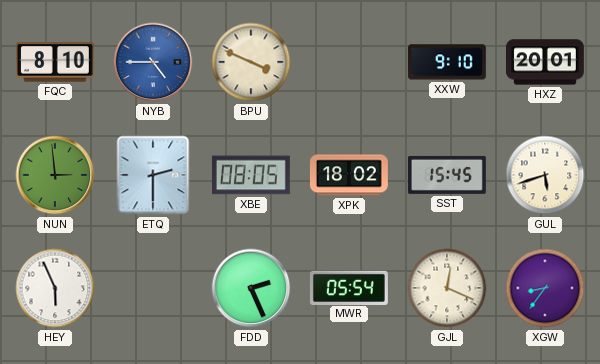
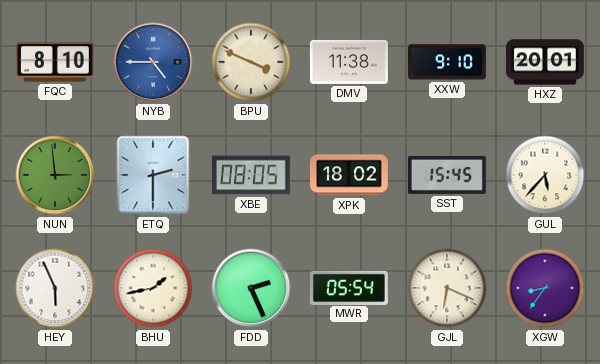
DMV: none -> 11:38
GUL: 5:42 -> 5:37
BHU: none -> 1:43
GJL: 12:19 -> 6:19
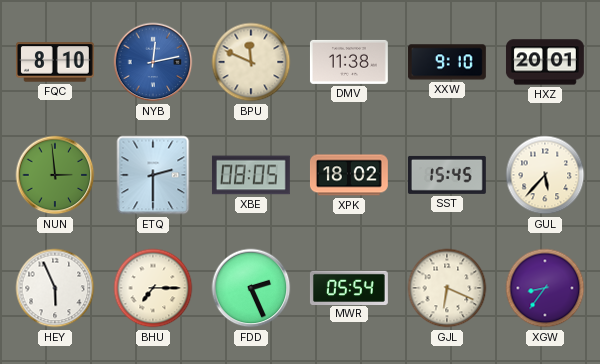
NYB: 4:45 -> 12:13
BPU: 3:49 -> 11:49
BHU: 1:43 -> 7:15
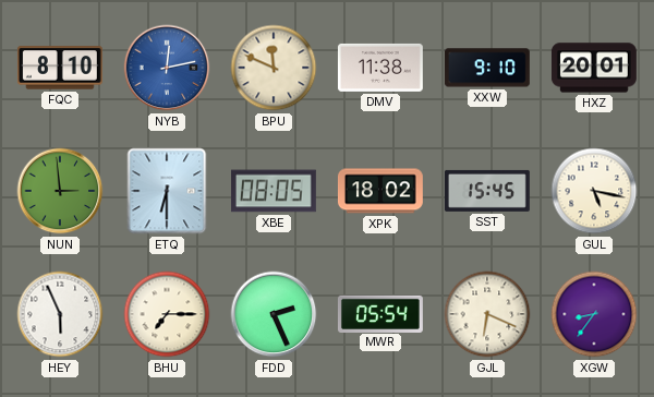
ETQ: 2:30 -> 6:30
GUL: 5:37 -> 5:17
